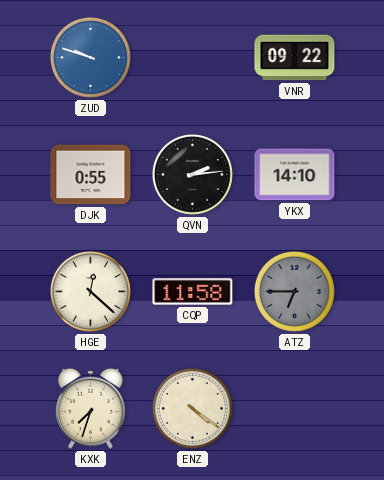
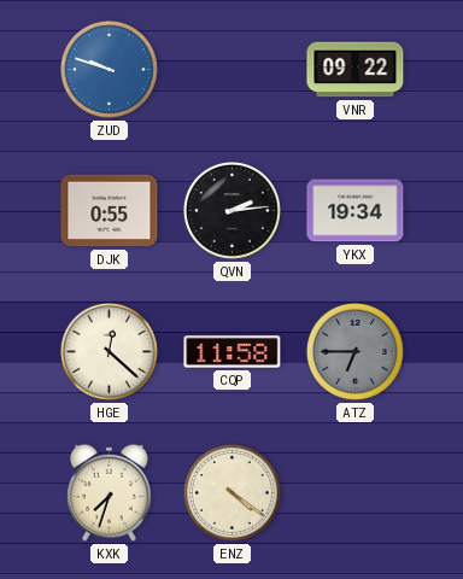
YKX: 14:10 -> 19:34
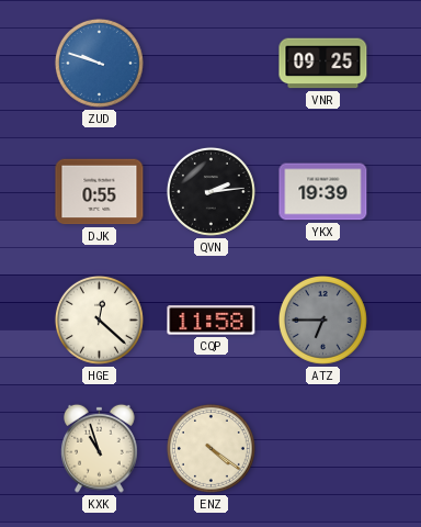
VNR: 09:22 -> 09:25
YKX: 19:34 -> 19:39
KXK: 7:33 -> 10:57
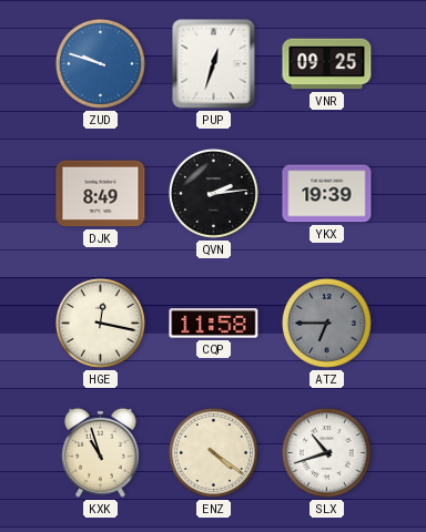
PUP: none -> 12:33
DJK: 0:55 -> 8:49
HGE: 12:22 -> 12:17
SLX: none -> 10:42
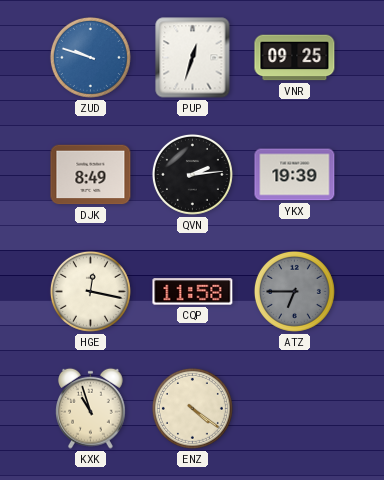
SLX: 10:42 -> none
